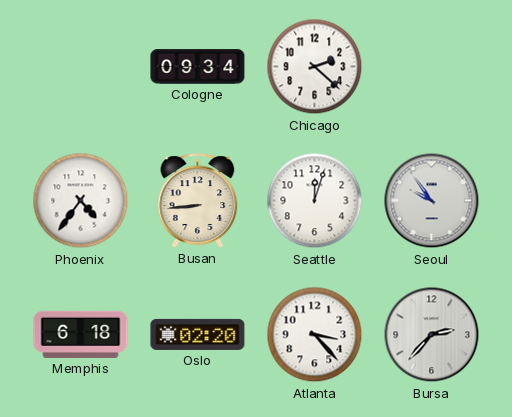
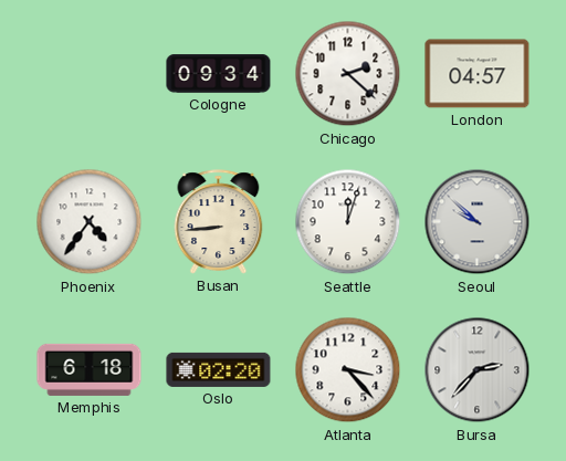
London: none -> 04:57
Seoul: 9:54 -> 9:52
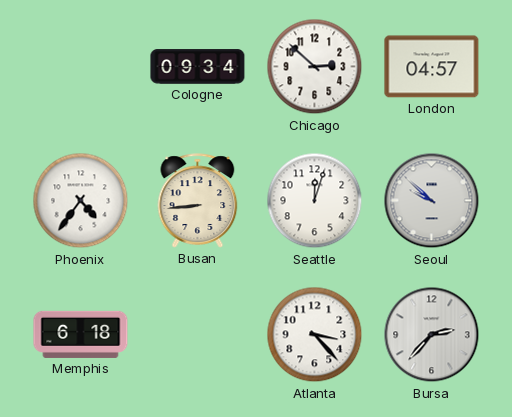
Chicago: 2:22 -> 2:52
Oslo: 02:20 -> none
